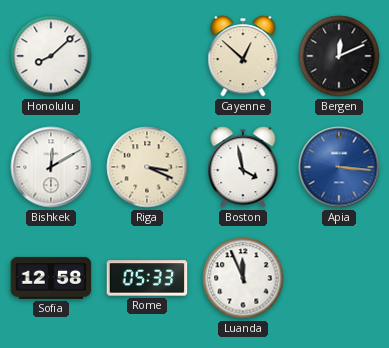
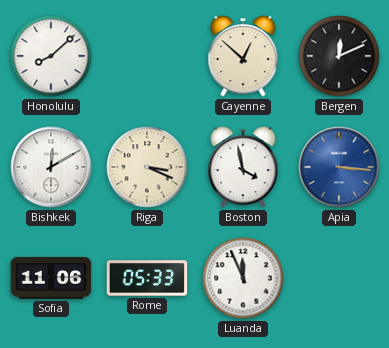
Sofia: 12:58 -> 11:06
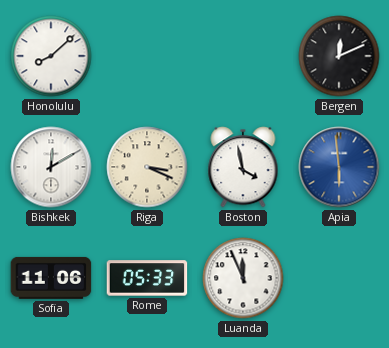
Cayenne: 12:52 -> none
Apia: 3:16 -> 5:59
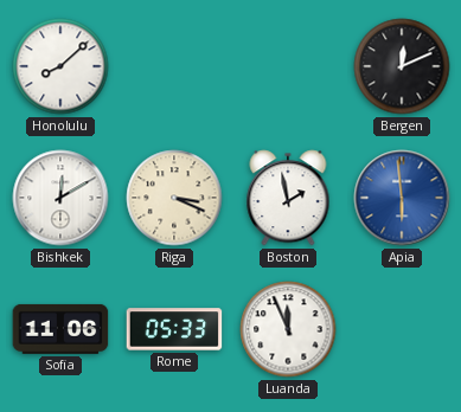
Boston: 3:58 -> 1:58
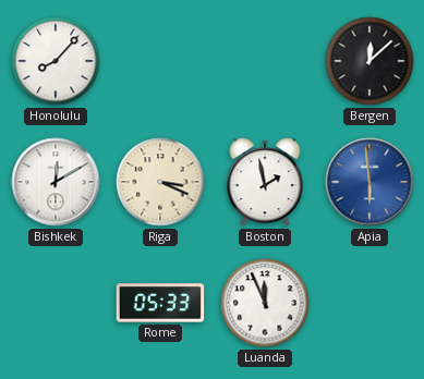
Honolulu: 8:08 -> 8:07
Bergen: 12:11 -> 12:08
Sofia: 11:06 -> none
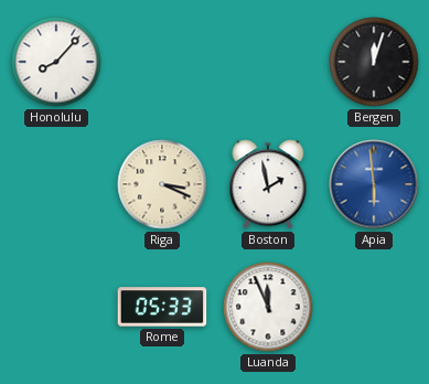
Bergen: 12:08 -> 12:03
Bishkek: 12:10 -> none
